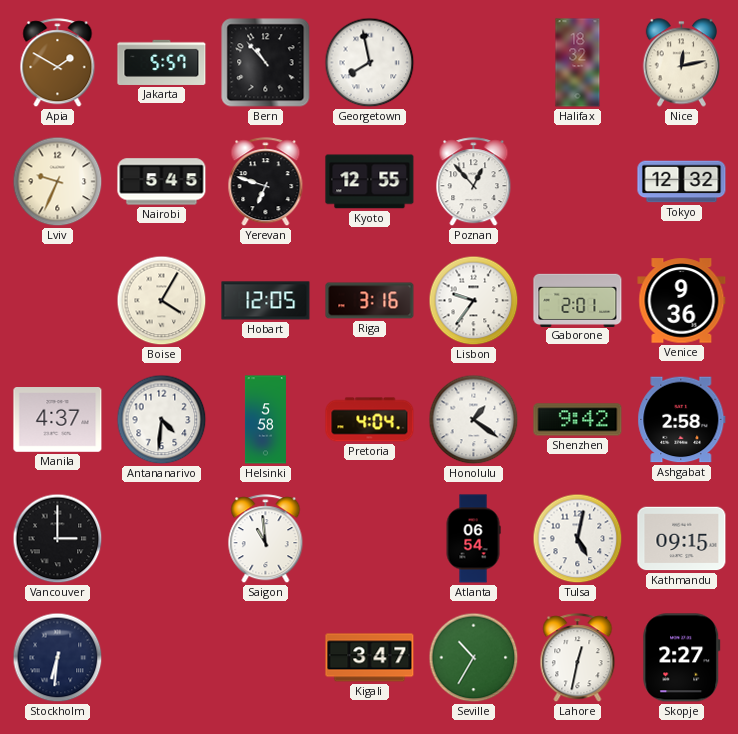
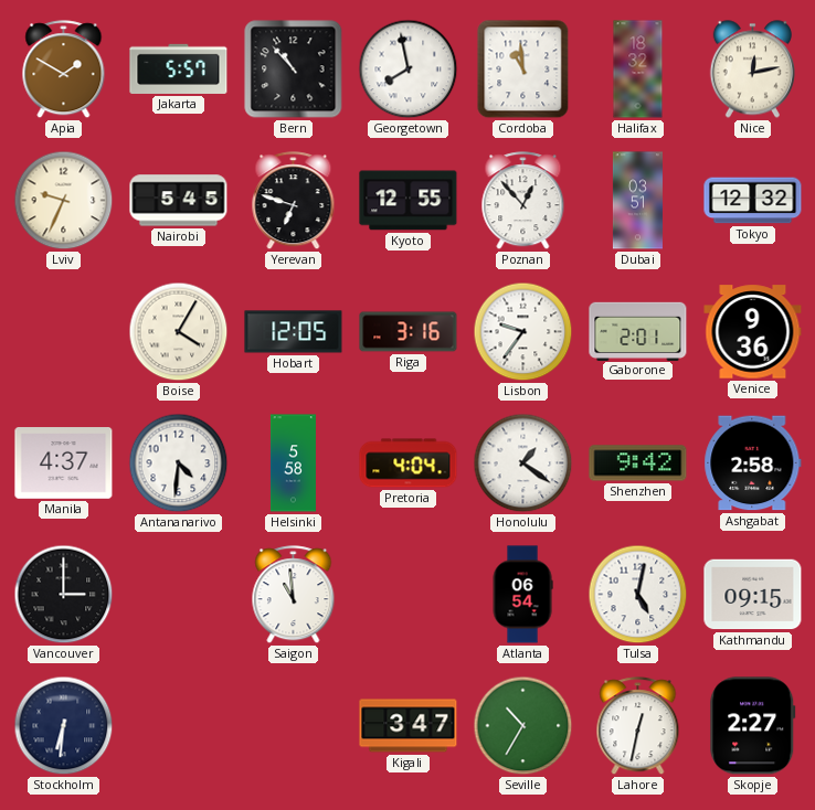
Cordoba: none -> 10:59
Dubai: none -> 03:51
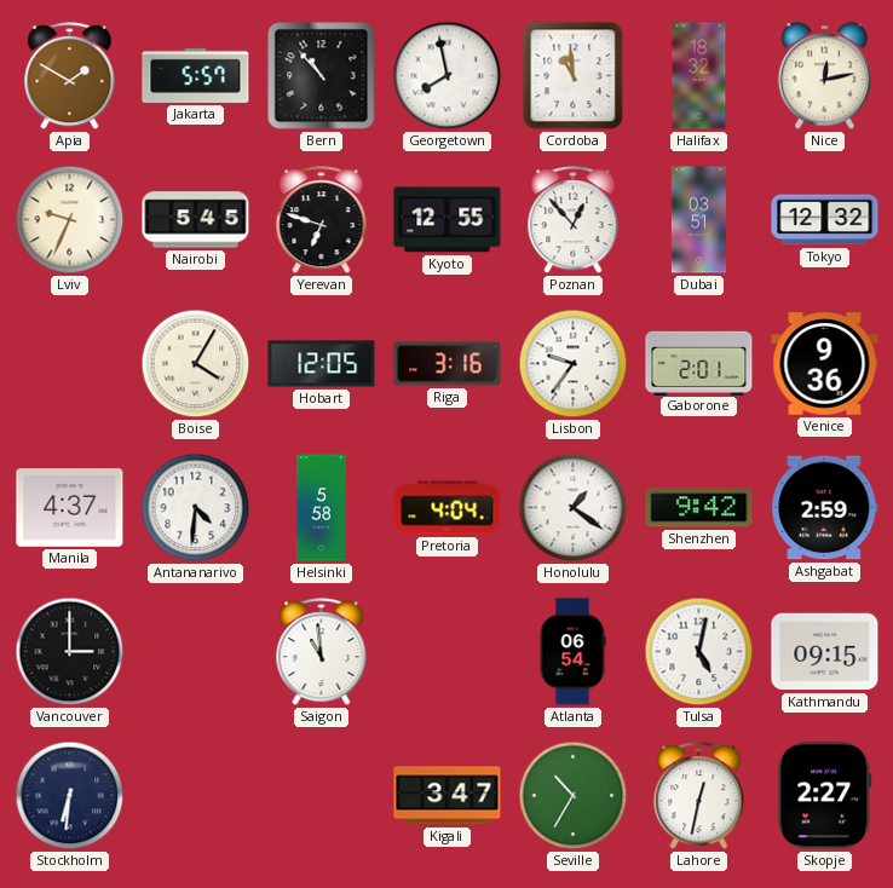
Ashgabat: 2:58 -> 2:59
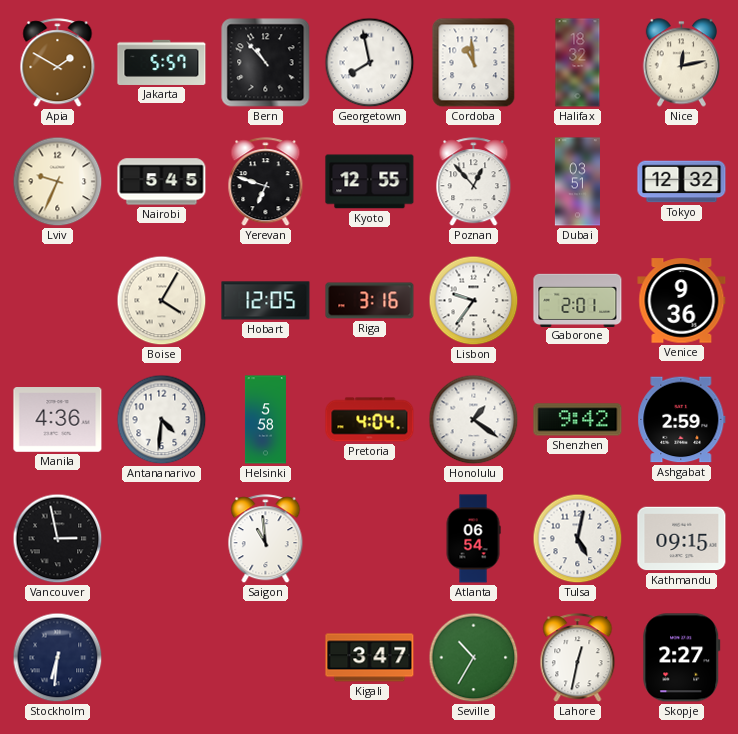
Manila: 4:37 -> 4:36
Vancouver: 3:00 -> 2:58
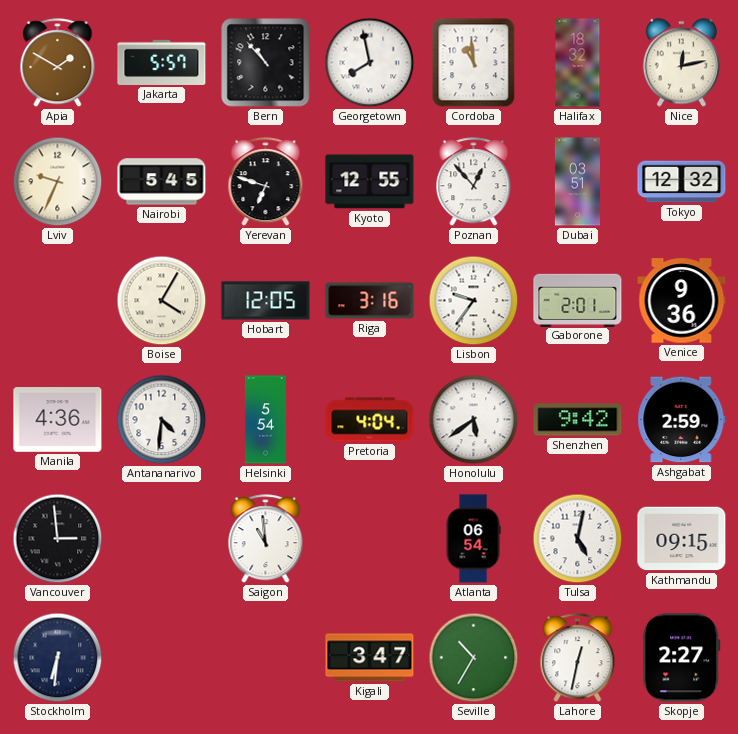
Helsinki: 5:58 -> 5:54
Honolulu: 1:21 -> 5:39
Vancouver: 2:58 -> 2:59
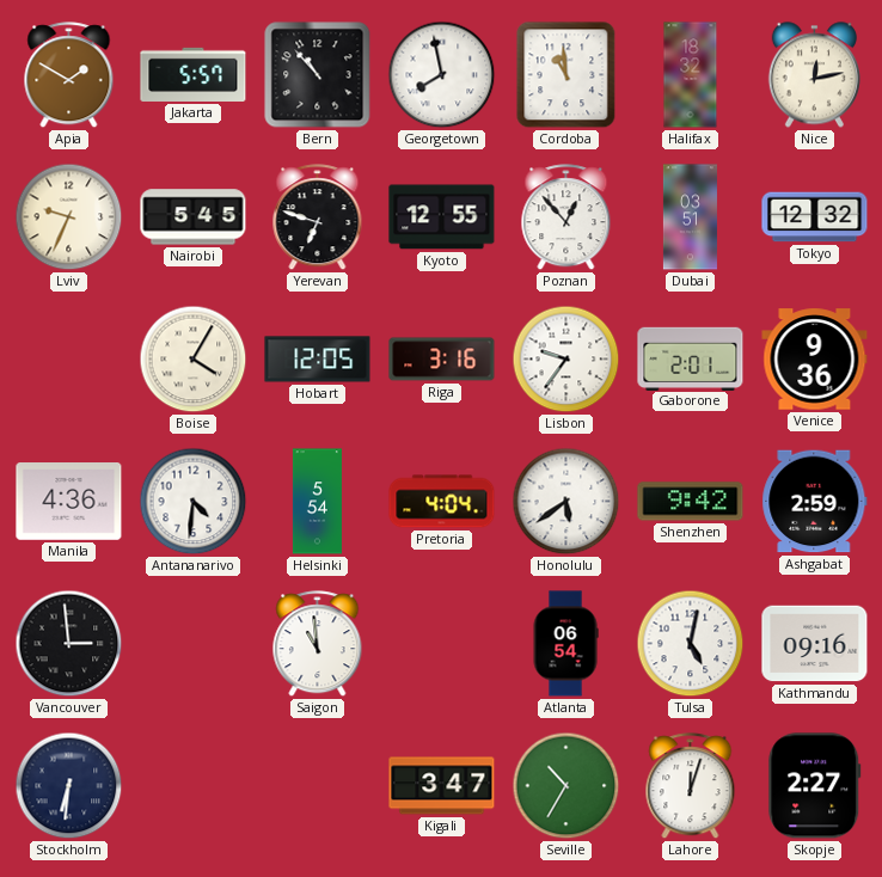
Kathmandu: 09:15 -> 09:16
Lahore: 12:32 -> 12:03
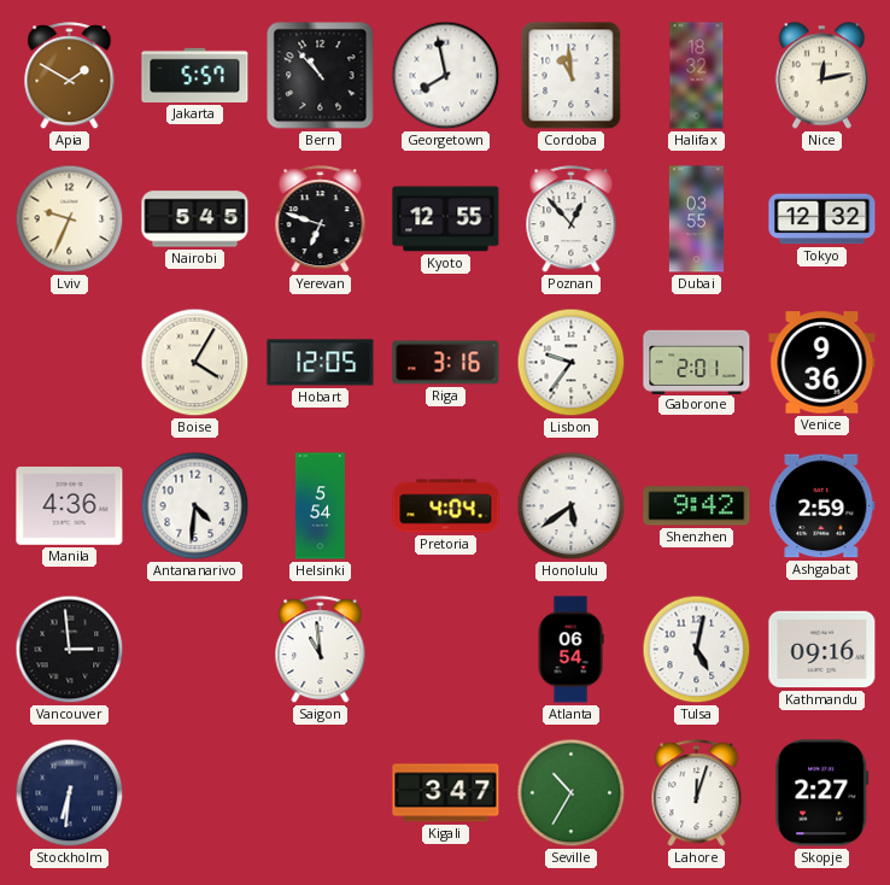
Dubai: 03:51 -> 03:55
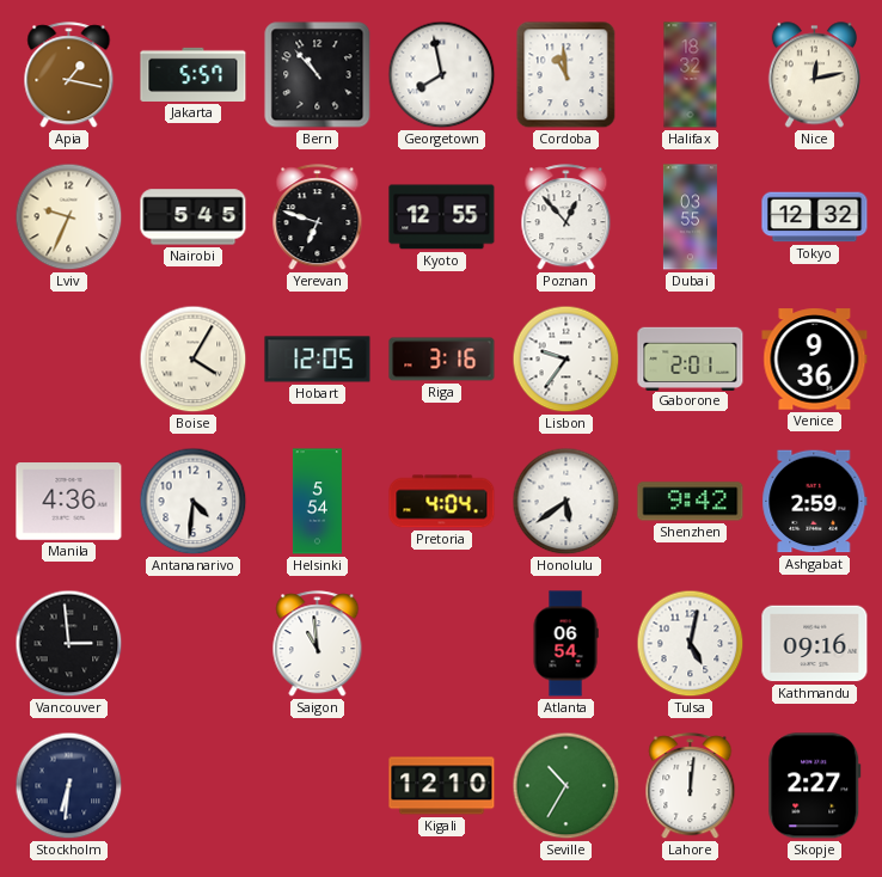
Apia: 1:50 -> 1:17
Kigali: 3:47 -> 12:10
Lahore: 12:03 -> 12:01
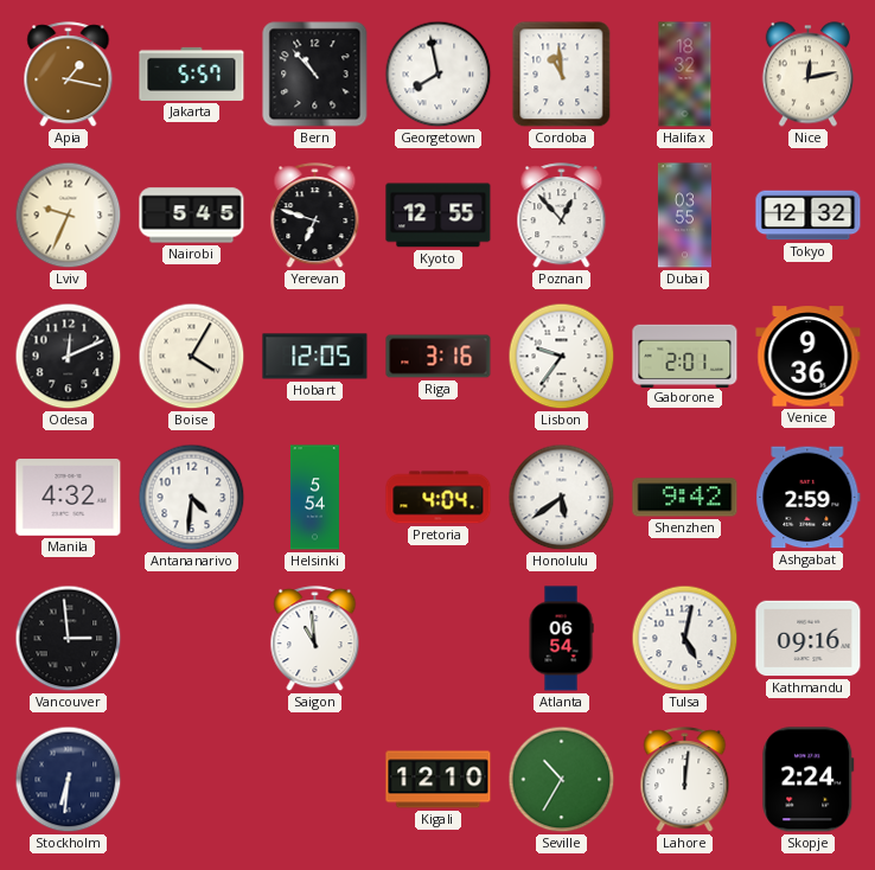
Odesa: none -> 12:11
Manila: 4:36 -> 4:32
Skopje: 2:27 -> 2:24
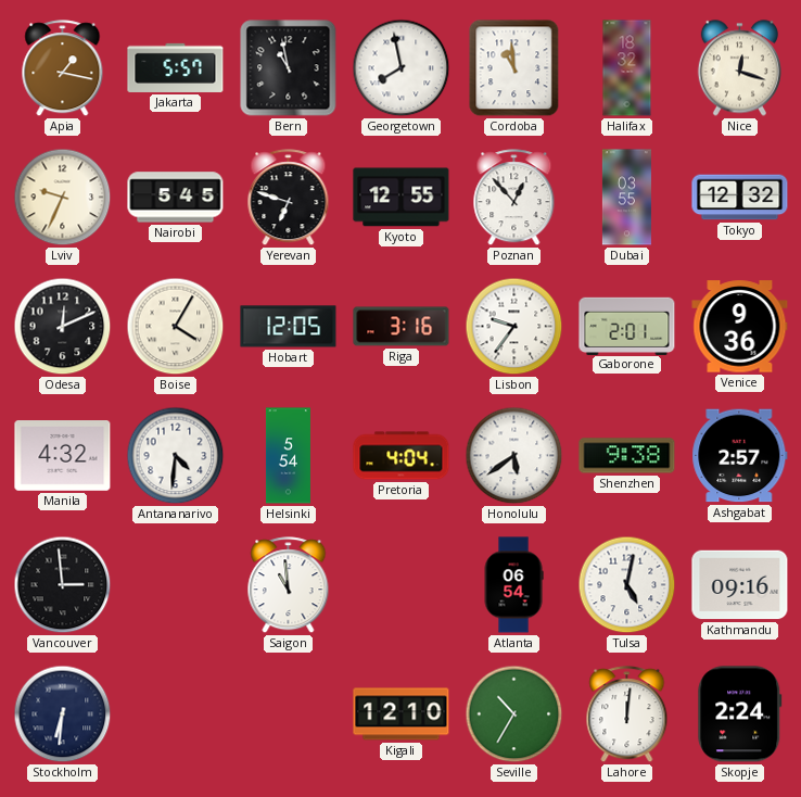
Bern: 10:53 -> 10:58
Nice: 12:13 -> 12:18
Shenzhen: 9:42 -> 9:38
Ashgabat: 2:59 -> 2:57
